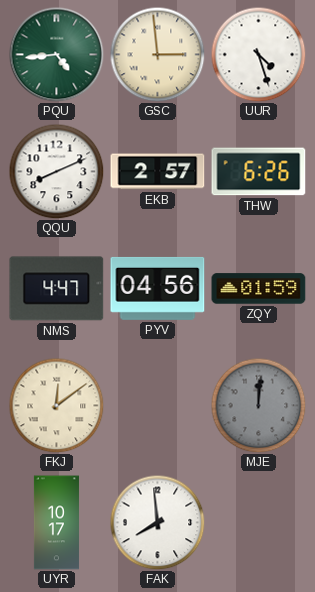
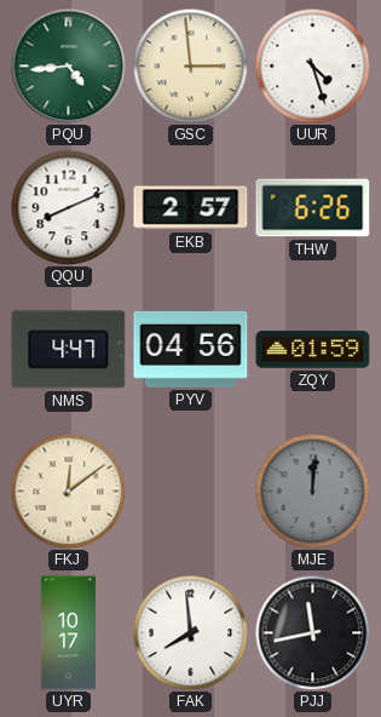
PJJ: none -> 11:43
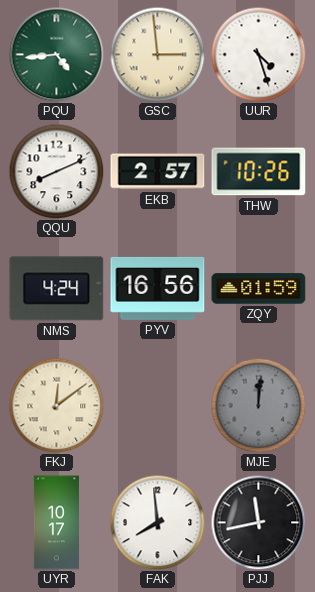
THW: 6:26 -> 10:26
NMS: 4:47 -> 4:24
PYV: 04:56 -> 16:56
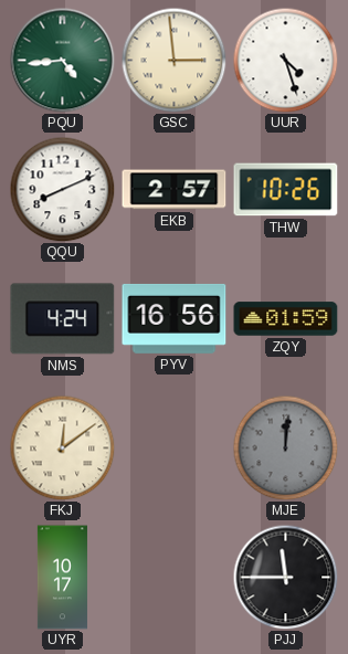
FAK: 7:59 -> none
PJJ: 11:43 -> 11:45
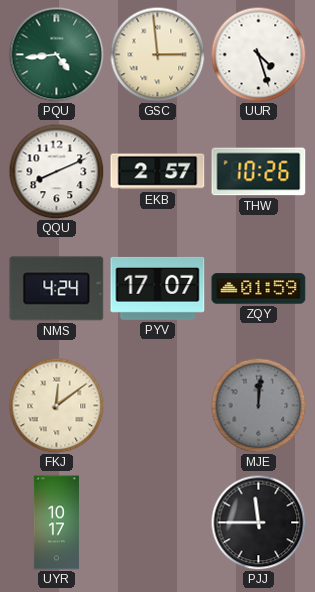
PYV: 16:56 -> 17:07
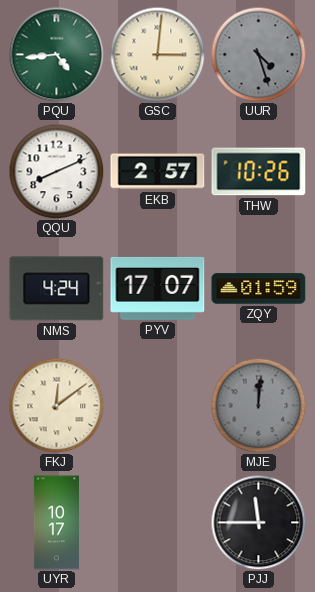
GSC: 2:59 -> 3:01
UUR dial: white -> grey
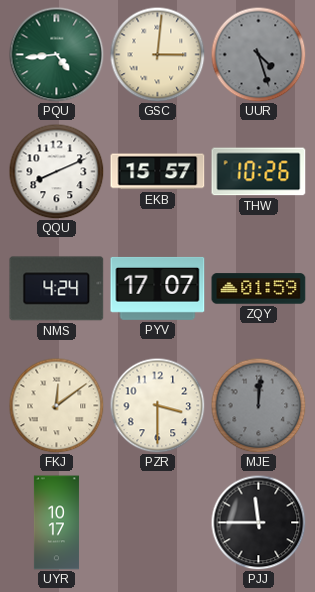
EKB: 2:57 -> 15:57
PZR: none -> 3:30
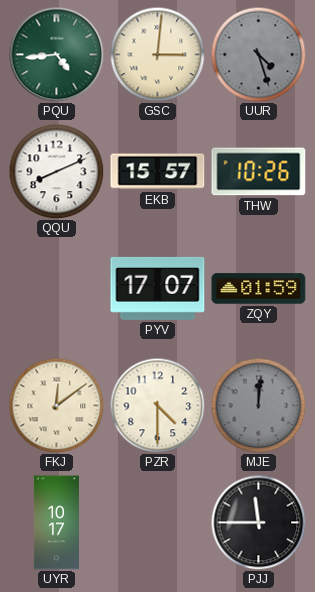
NMS: 4:24 -> none
PZR: 3:30 -> 4:30
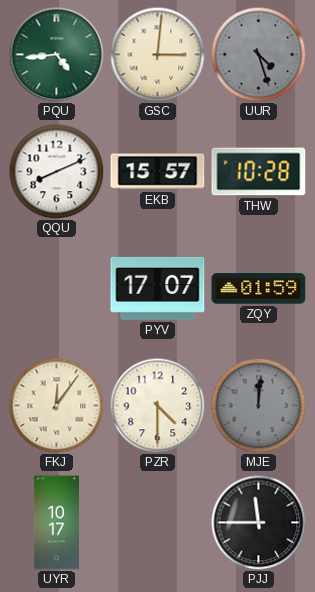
THW: 10:26 -> 10:28
FKJ: 12:09 -> 12:06
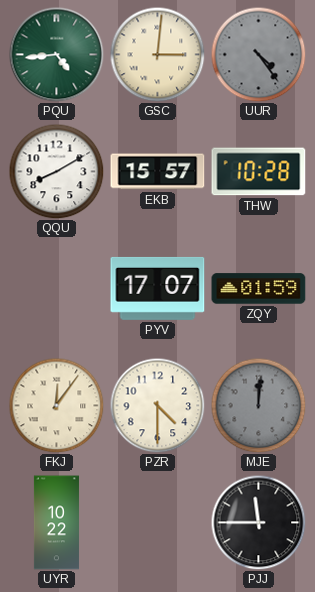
UUR: 4:27 -> 4:24
QQU: 8:11 -> 8:10
UYR: 10:17 -> 10:22
